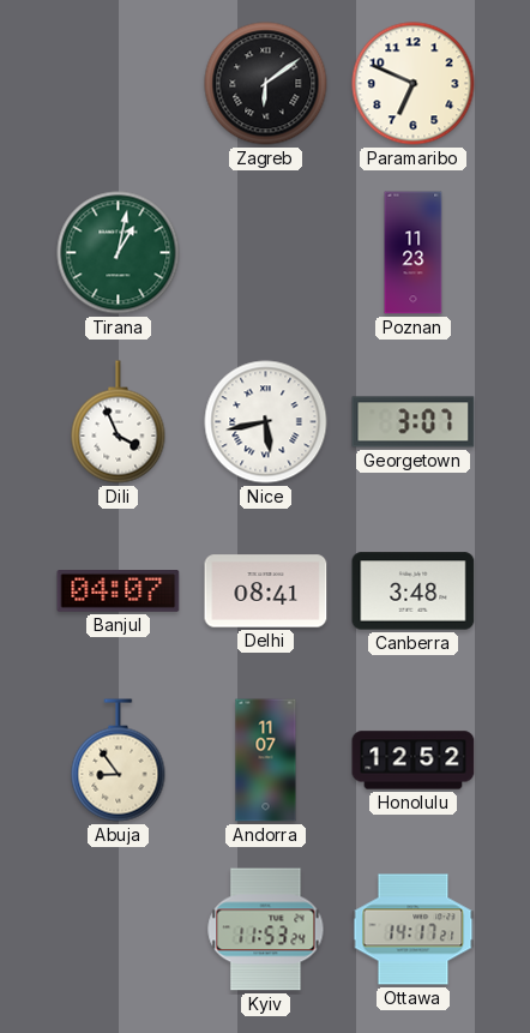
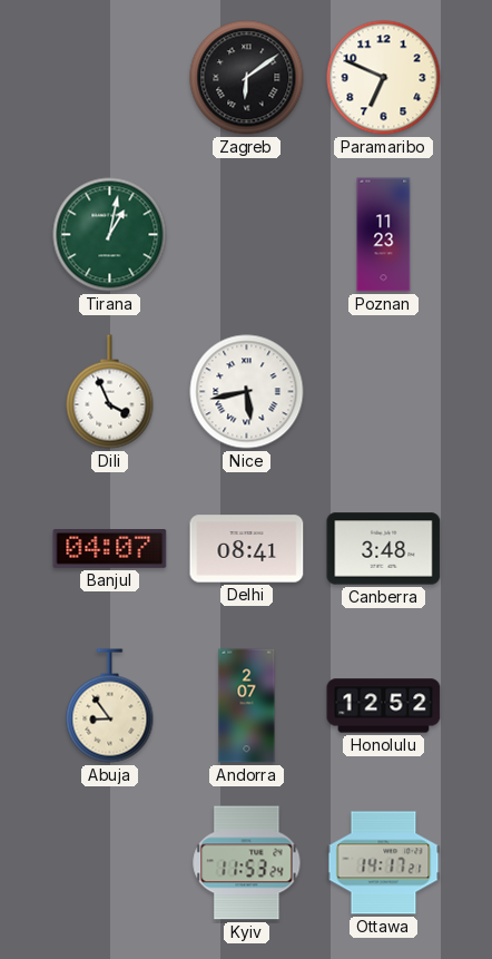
Georgetown: 3:07 -> none
Andorra: 11:07 -> 2:07
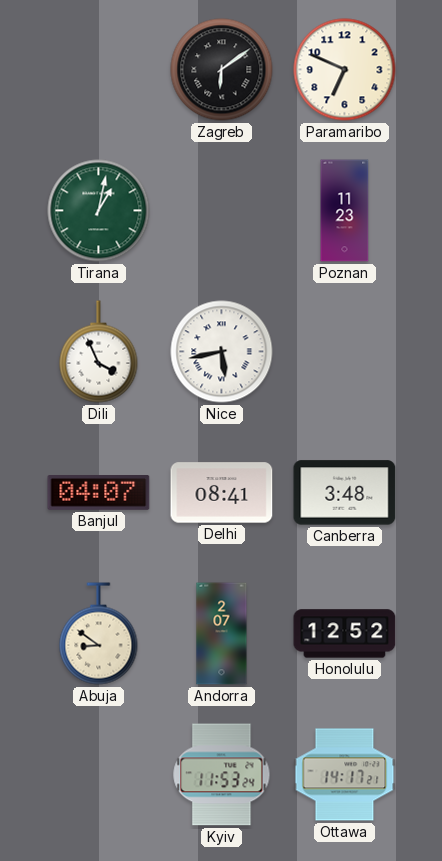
Abuja: 8:54 -> 8:51
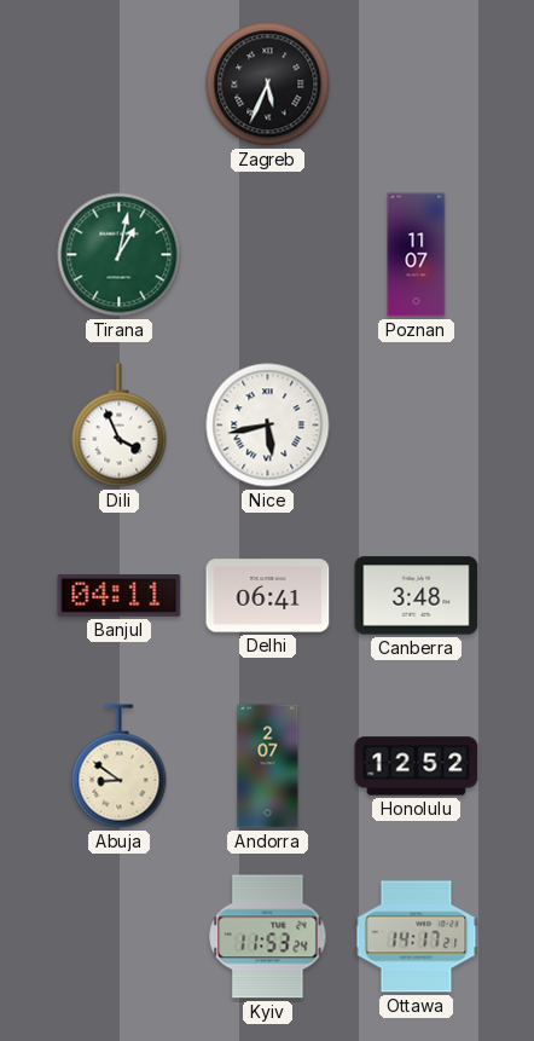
Zagreb: 6:09 -> 5:34
Paramaribo: 6:49 -> none
Poznan: 11:23 -> 11:07
Banjul: 04:07 -> 04:11
Delhi: 08:41 -> 06:41
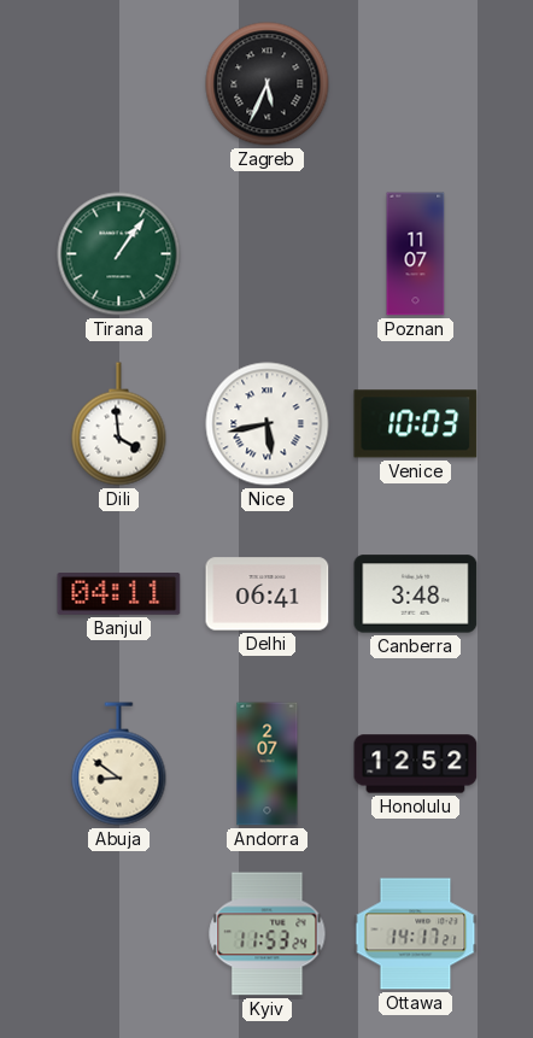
Tirana: 1:02 -> 1:06
Dili: 3:56 -> 3:59
Venice: none -> 10:03
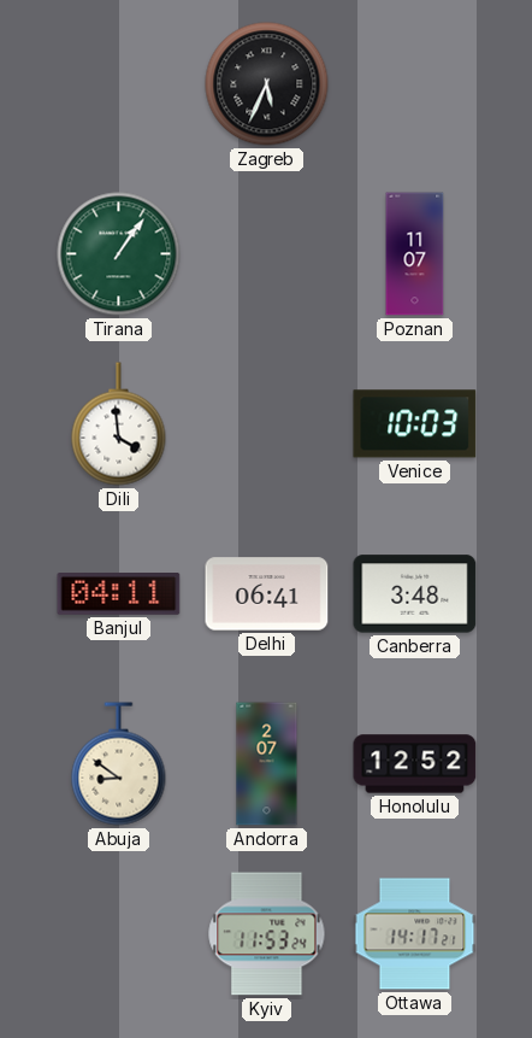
Nice: 5:43 -> none
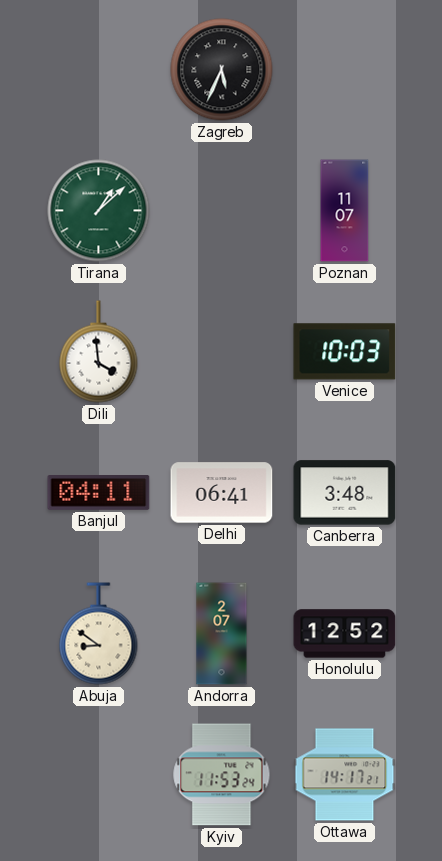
Tirana: 1:06 -> 1:08
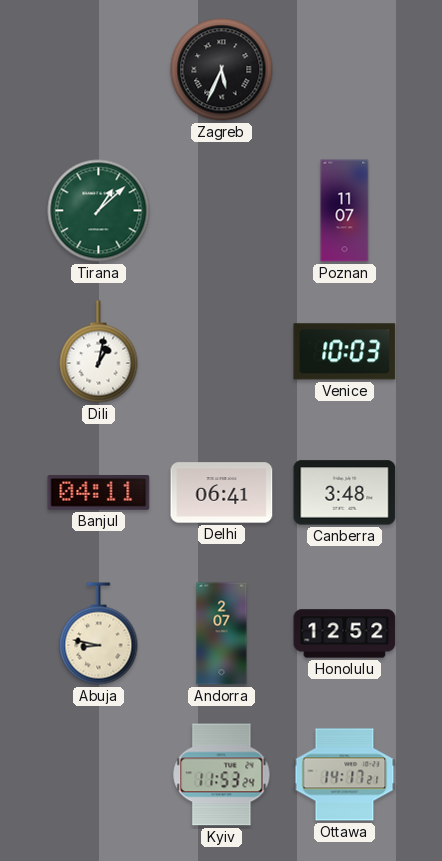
Dili: 3:59 -> 1:02
Abuja: 8:51 -> 8:47
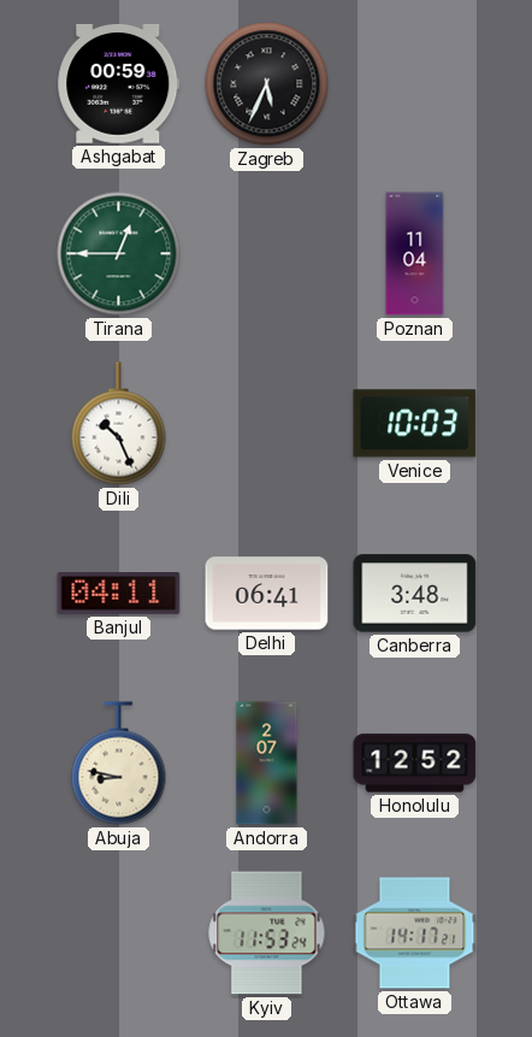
Ashgabat: none -> 00:59
Tirana: 1:08 -> 12:45
Poznan: 11:07 -> 11:04
Dili: 1:02 -> 10:26
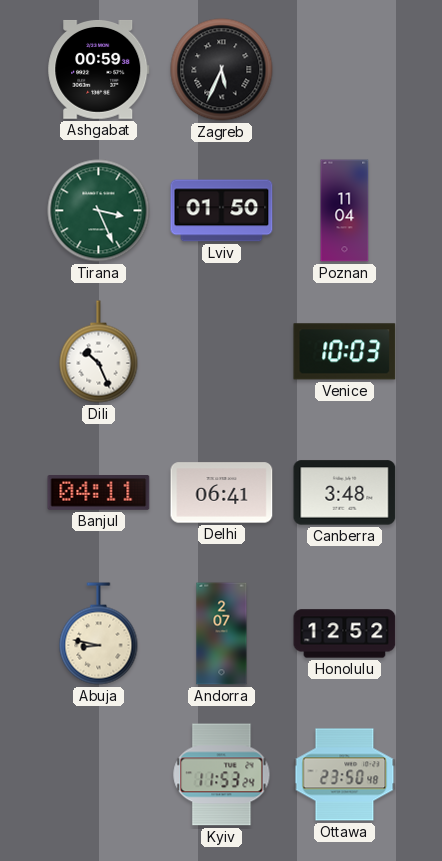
Tirana: 12:45 -> 3:26
Lviv: none -> 01:50
Ottawa: 14:17 -> 23:50
